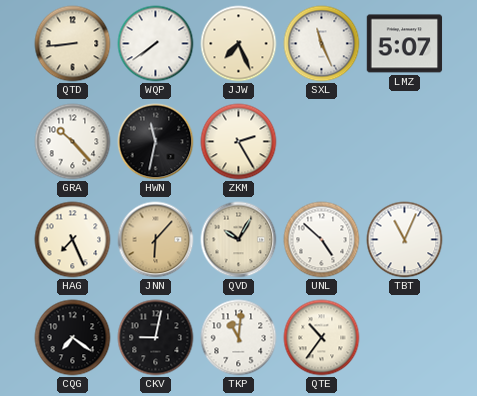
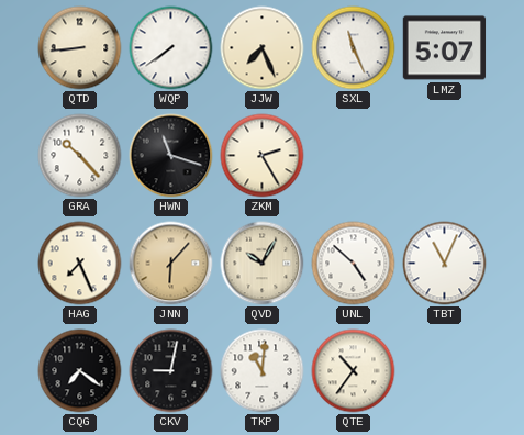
HWN: 11:32 -> 11:18
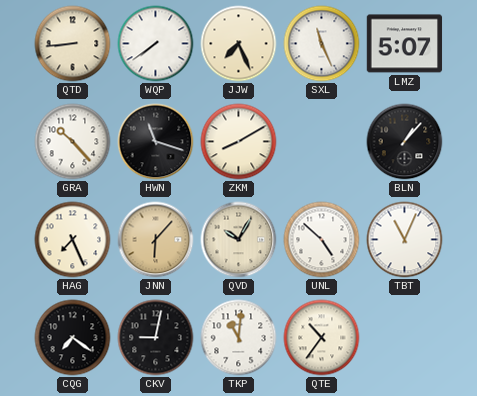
ZKM: 2:25 -> 8:10
BLN: none -> 1:07
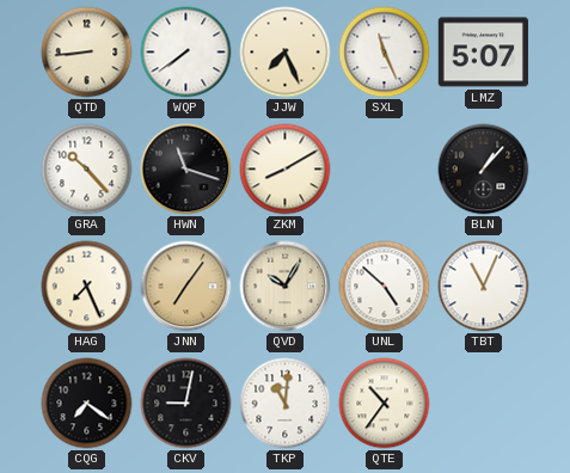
JNN: 6:07 -> 7:06
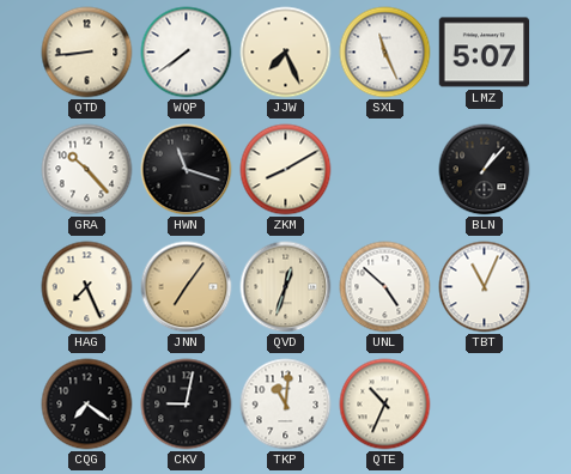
QVD: 10:05 -> 12:33
QTE: 10:36 -> 10:34
